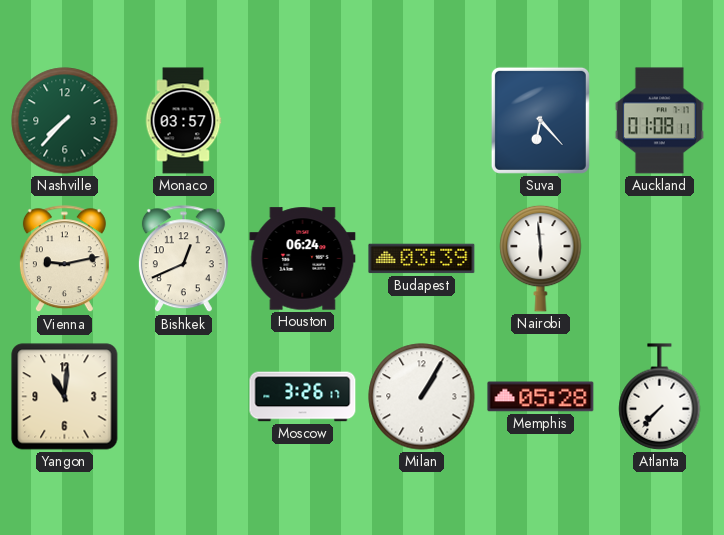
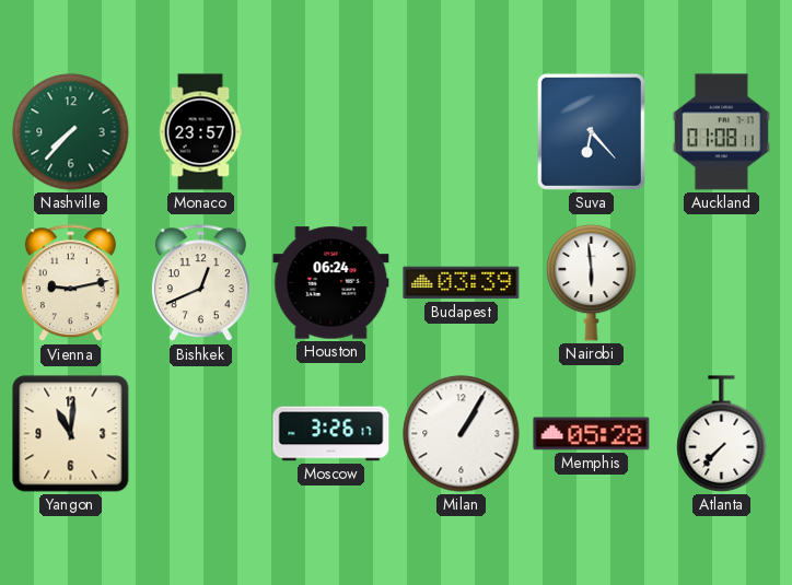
Monaco: 03:57 -> 23:57
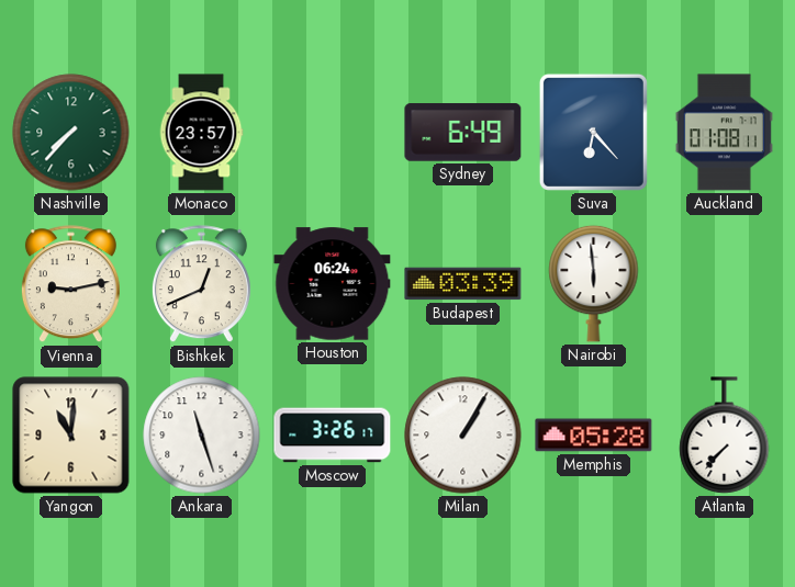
Sydney: none -> 6:49
Ankara: none -> 11:27
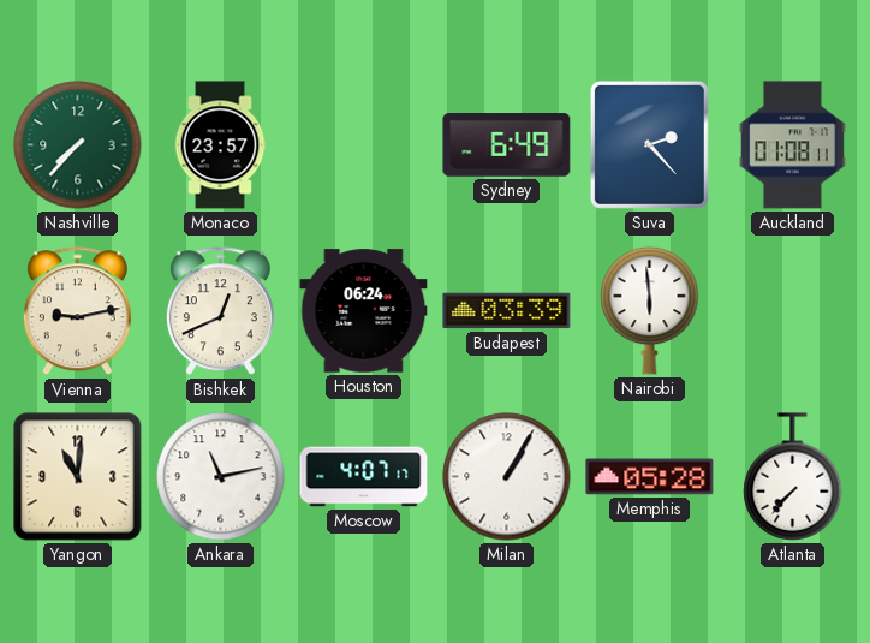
Suva: 6:23 -> 2:23
Ankara: 11:27 -> 11:13
Moscow: 3:26 -> 4:07
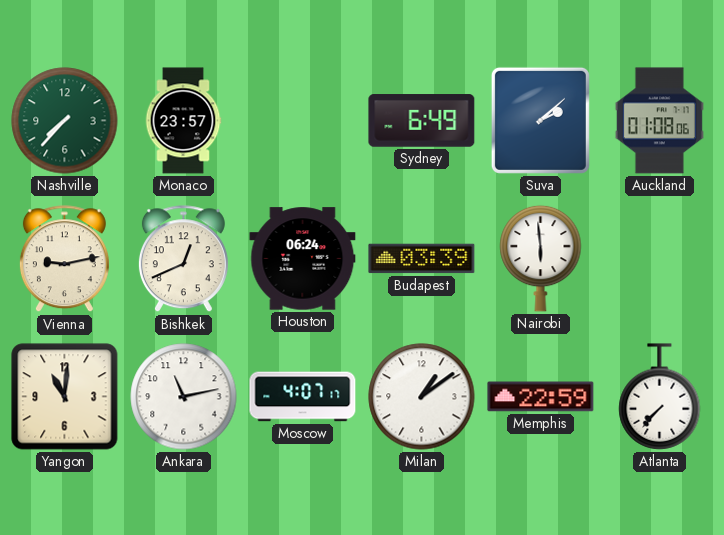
Suva: 2:23 -> 2:08
Auckland: 01:08:11 -> 01:08:06
Milan: 1:05 -> 1:09
Memphis: 05:28 -> 22:59
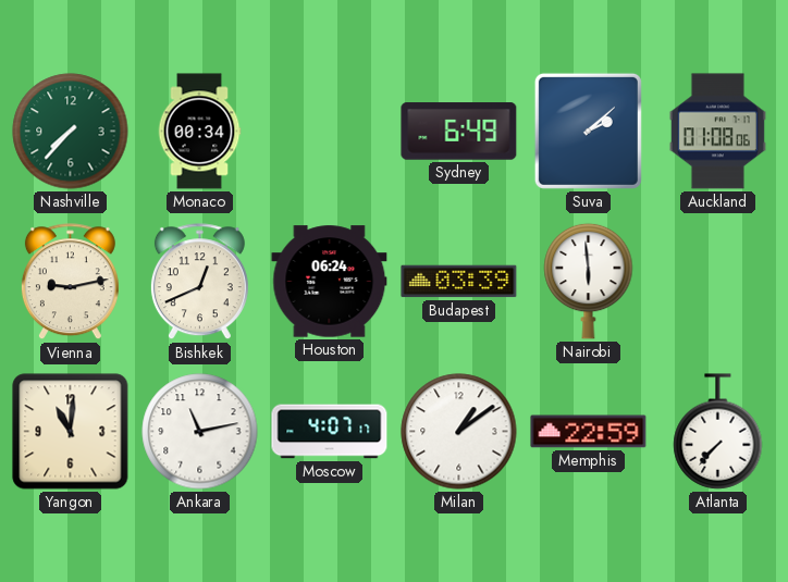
Monaco: 23:57 -> 00:34
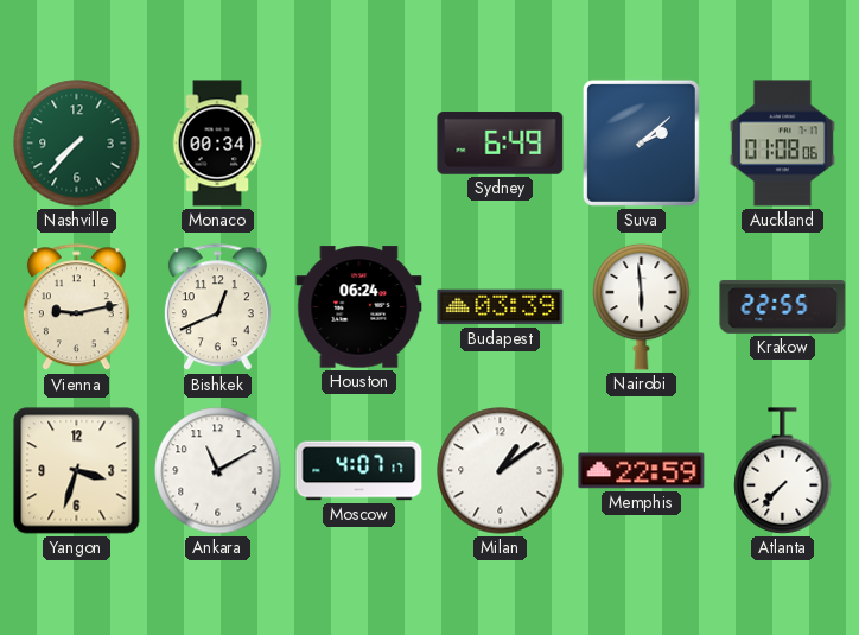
Krakow: none -> 22:55
Yangon: 11:01 -> 3:33
Ankara: 11:13 -> 11:10
